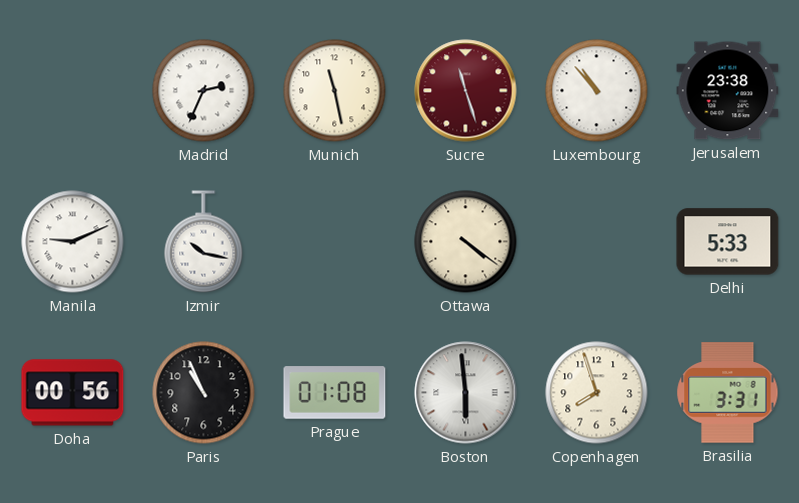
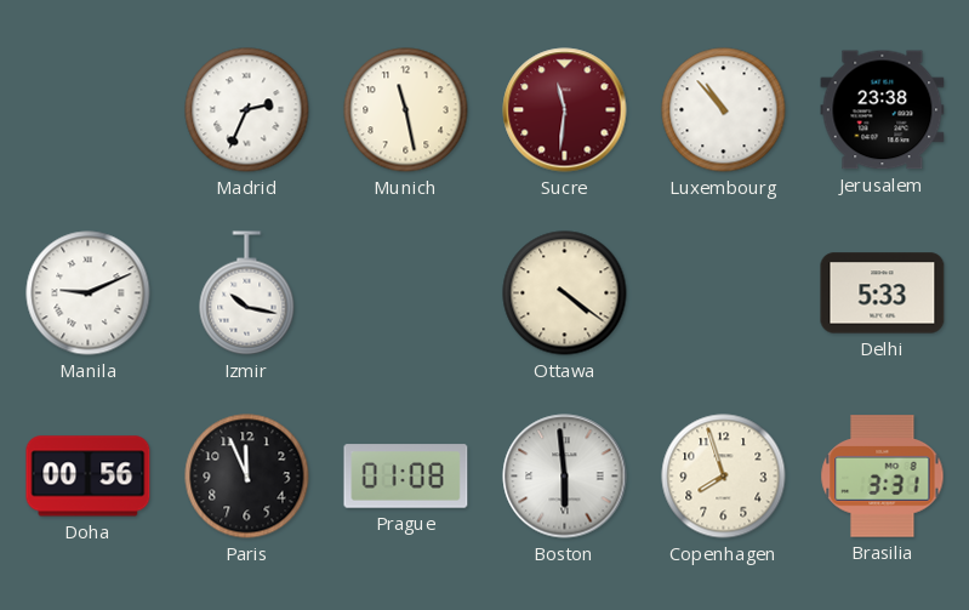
Sucre: 11:27 -> 11:31
Paris: 10:56 -> 11:56
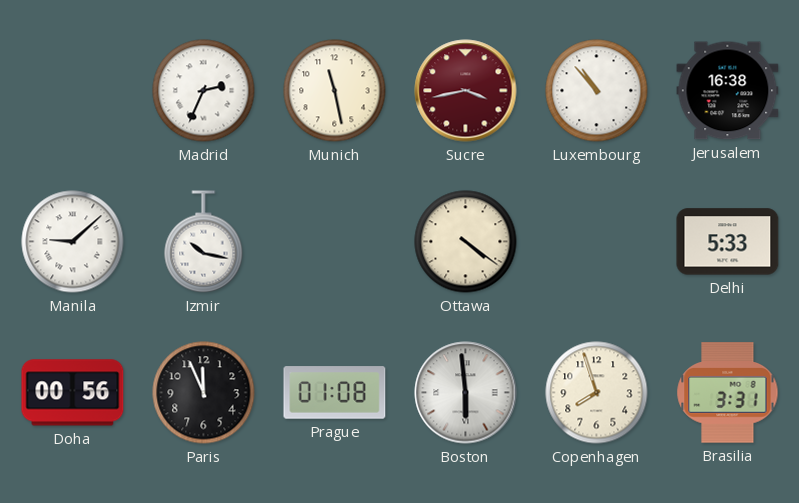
Sucre: 11:31 -> 3:43
Jerusalem: 23:38 -> 16:38
Manila: 9:11 -> 9:08
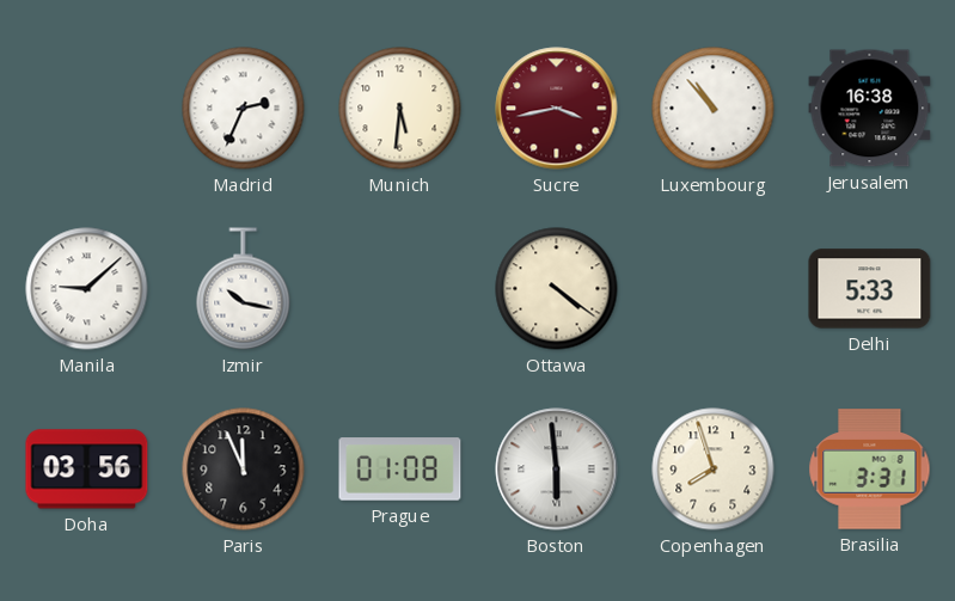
Munich: 11:28 -> 5:31
Doha: 00:56 -> 03:56
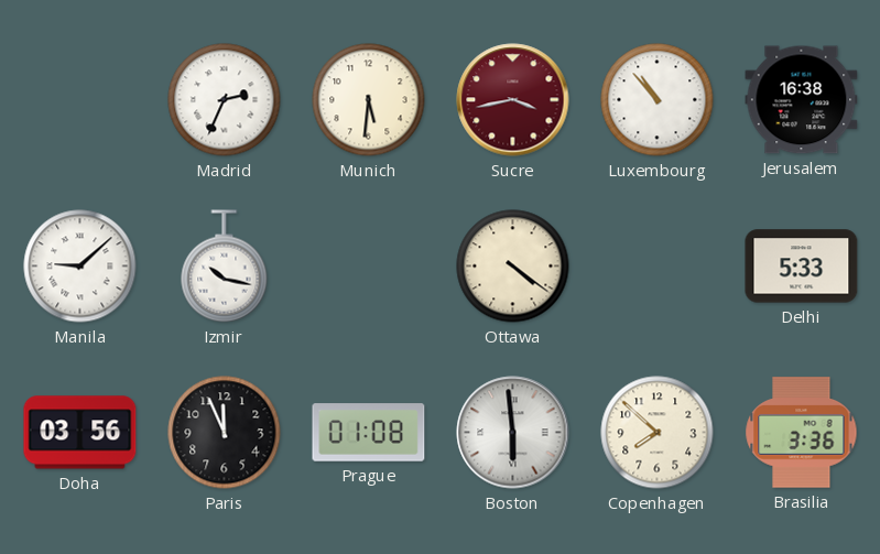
Copenhagen: 7:57 -> 7:52
Brasilia: 3:31 -> 3:36
